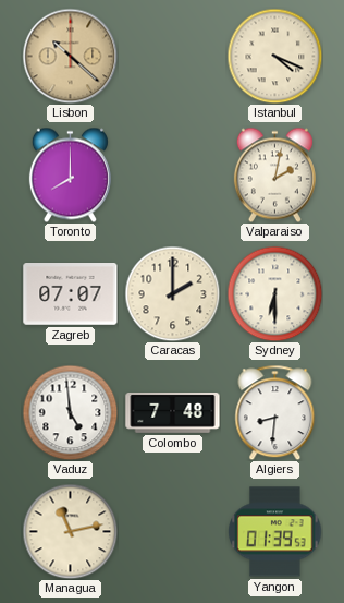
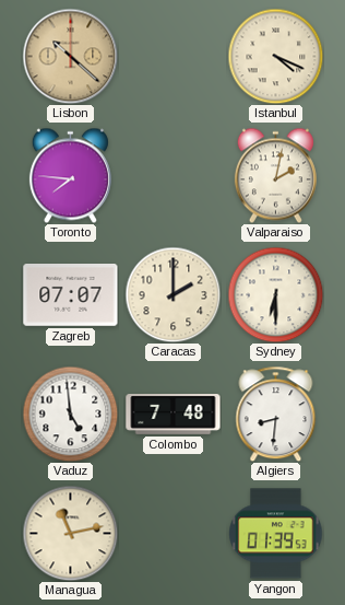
Toronto: 8:00 -> 7:46
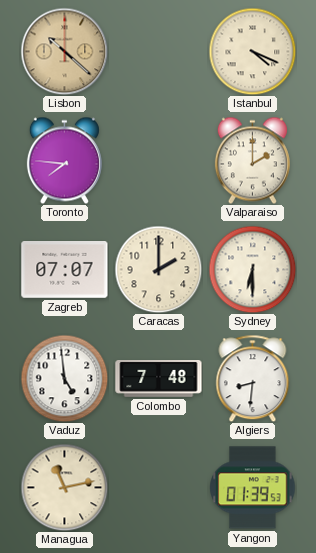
Valparaiso: 2:02 -> 2:00
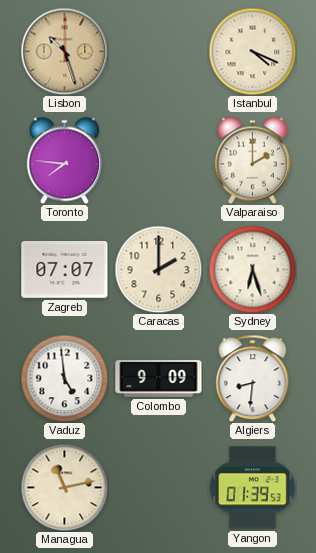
Lisbon: 10:22 -> 10:27
Sydney: 6:30 -> 6:27
Colombo: 7:48 -> 9:09
